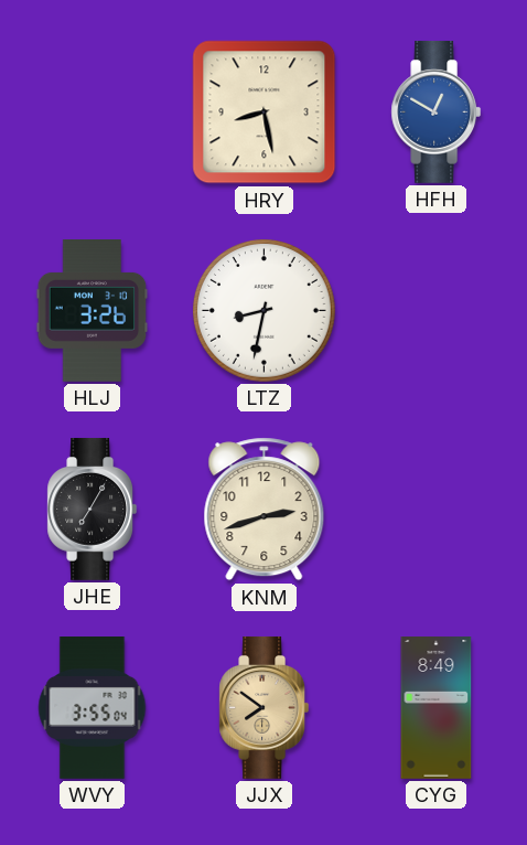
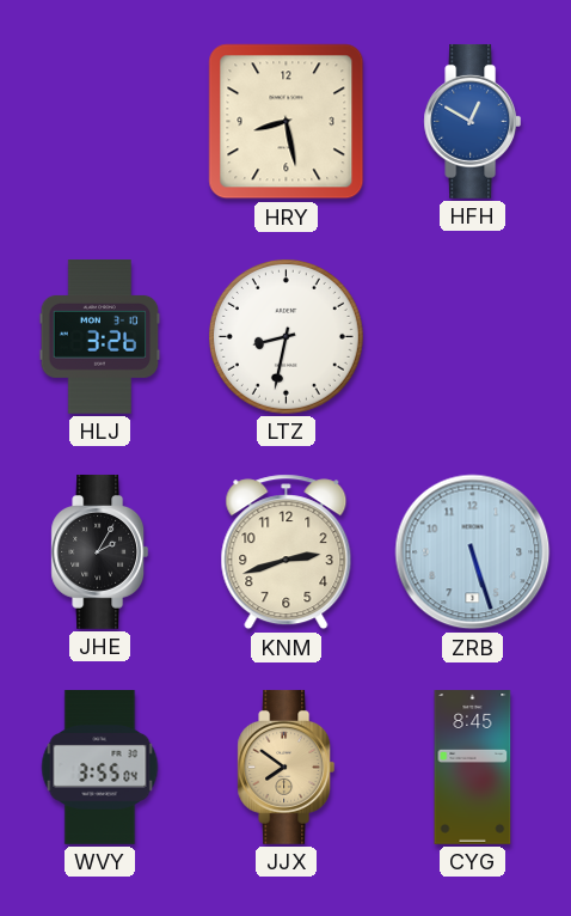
JHE: 7:05 -> 2:05
ZRB: none -> 5:27
CYG: 8:49 -> 8:45
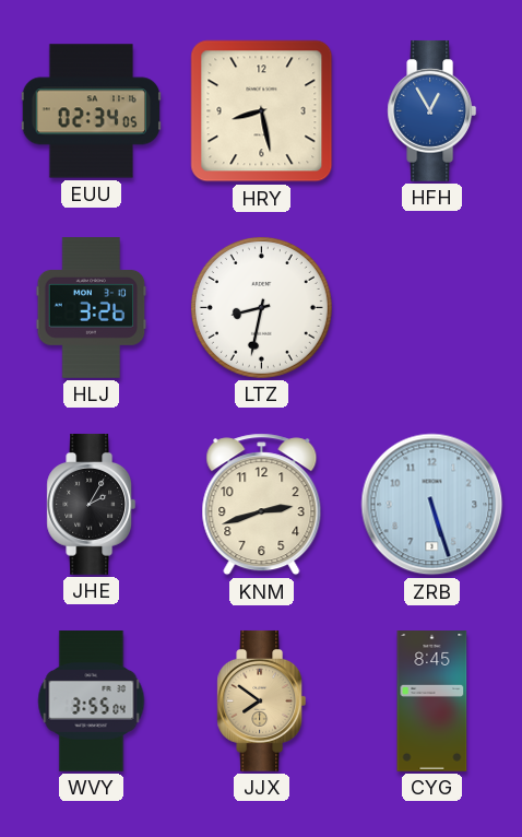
EUU: none -> 02:34
HFH: 12:50 -> 12:55
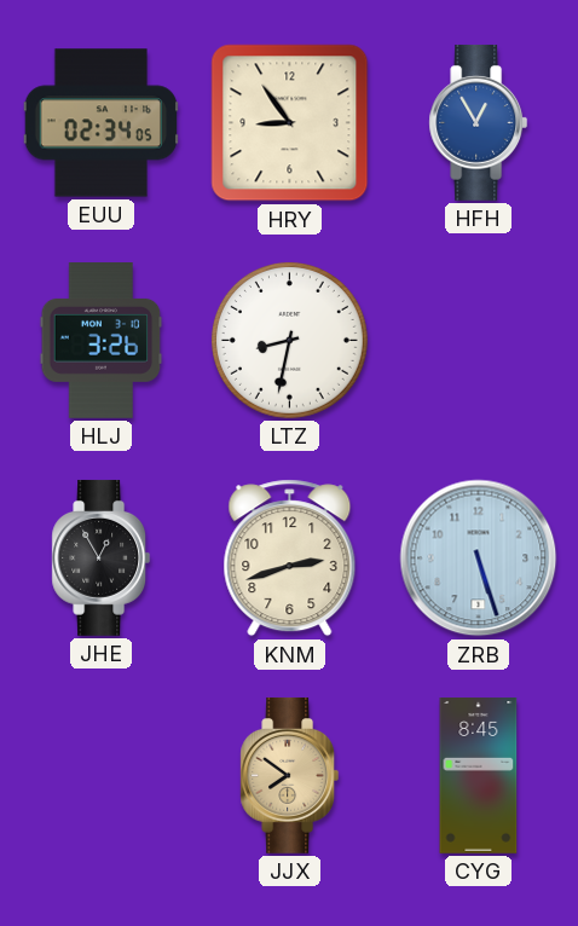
HRY: 8:28 -> 8:54
JHE: 2:05 -> 12:55
WVY: 3:55 -> none
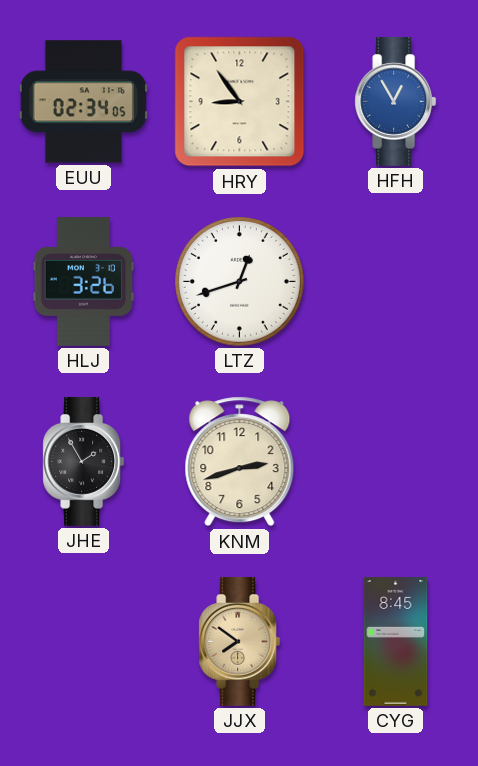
LTZ: 8:32 -> 12:42
JHE: 12:55 -> 1:55
ZRB: 5:27 -> none
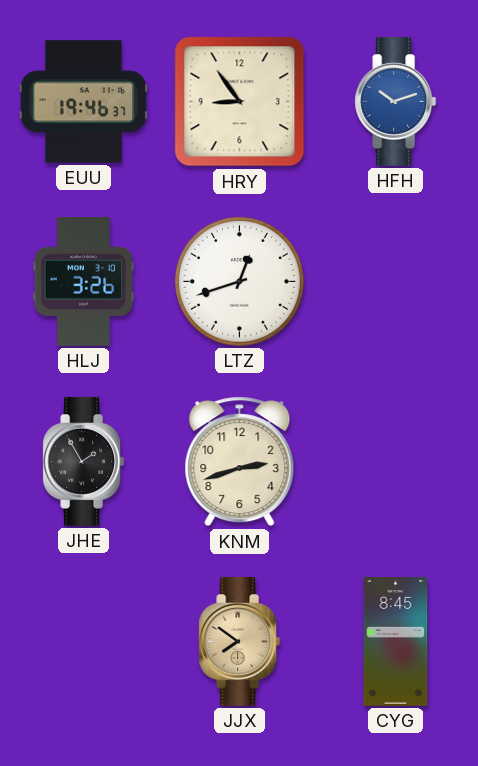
EUU: 02:34 -> 19:46
HFH: 12:55 -> 10:12
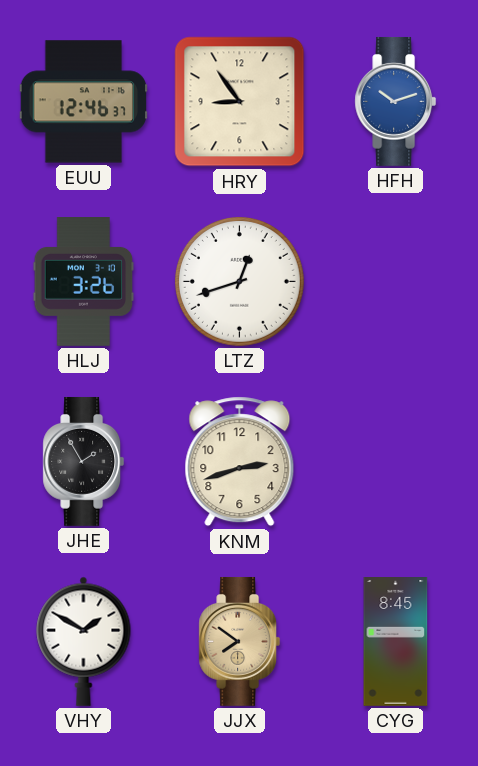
EUU: 19:46 -> 12:46
VHY: none -> 1:50
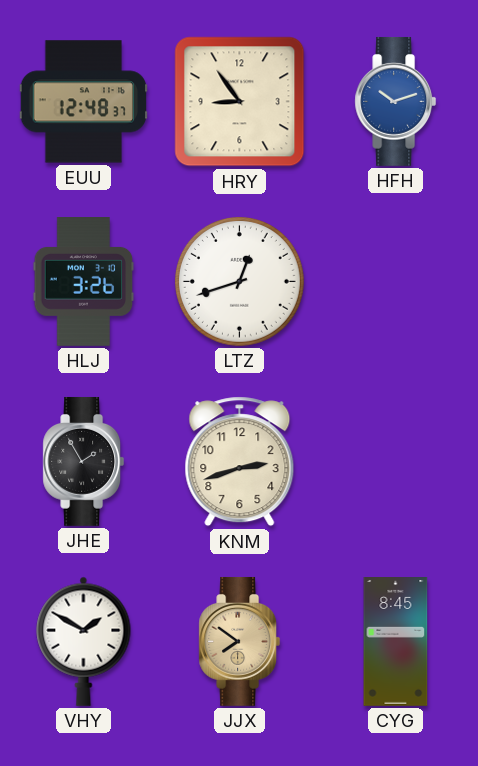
EUU: 12:46 -> 12:48
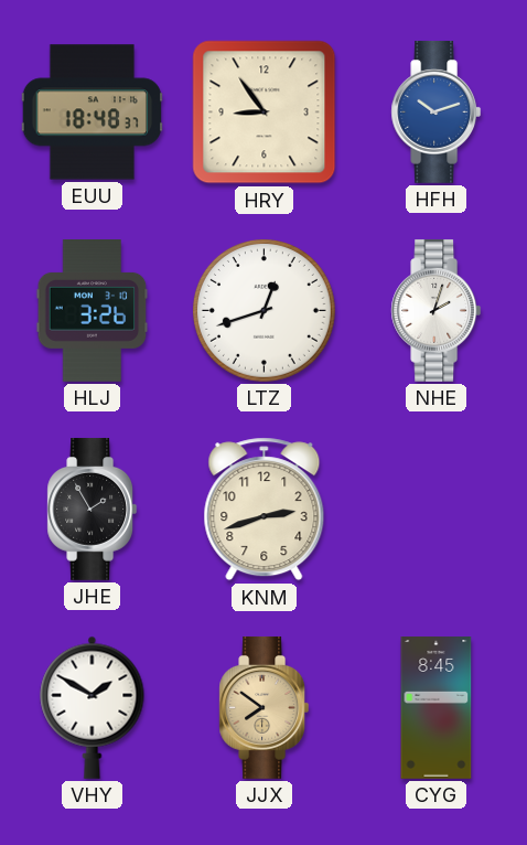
EUU: 12:48 -> 18:48
NHE: none -> 2:03
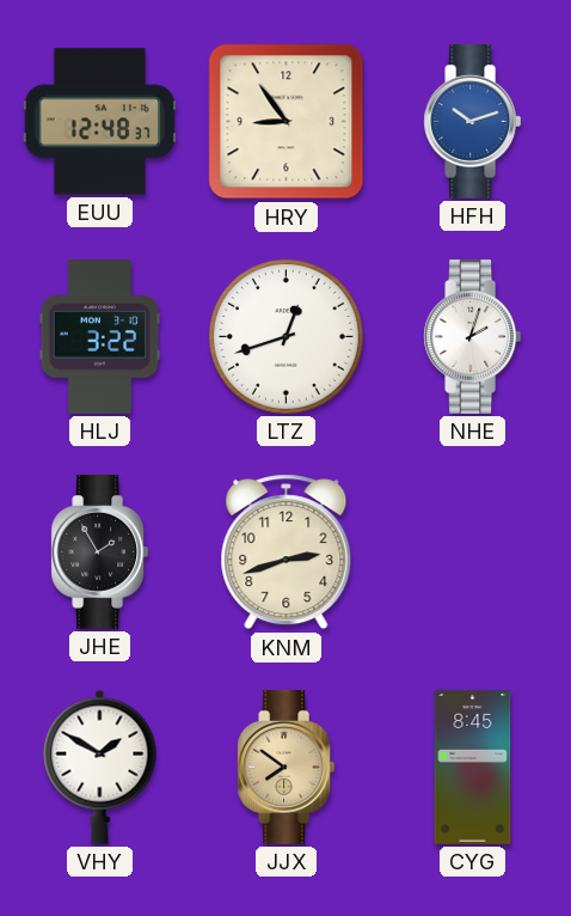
EUU: 18:48 -> 12:48
HLJ: 3:26 -> 3:22
